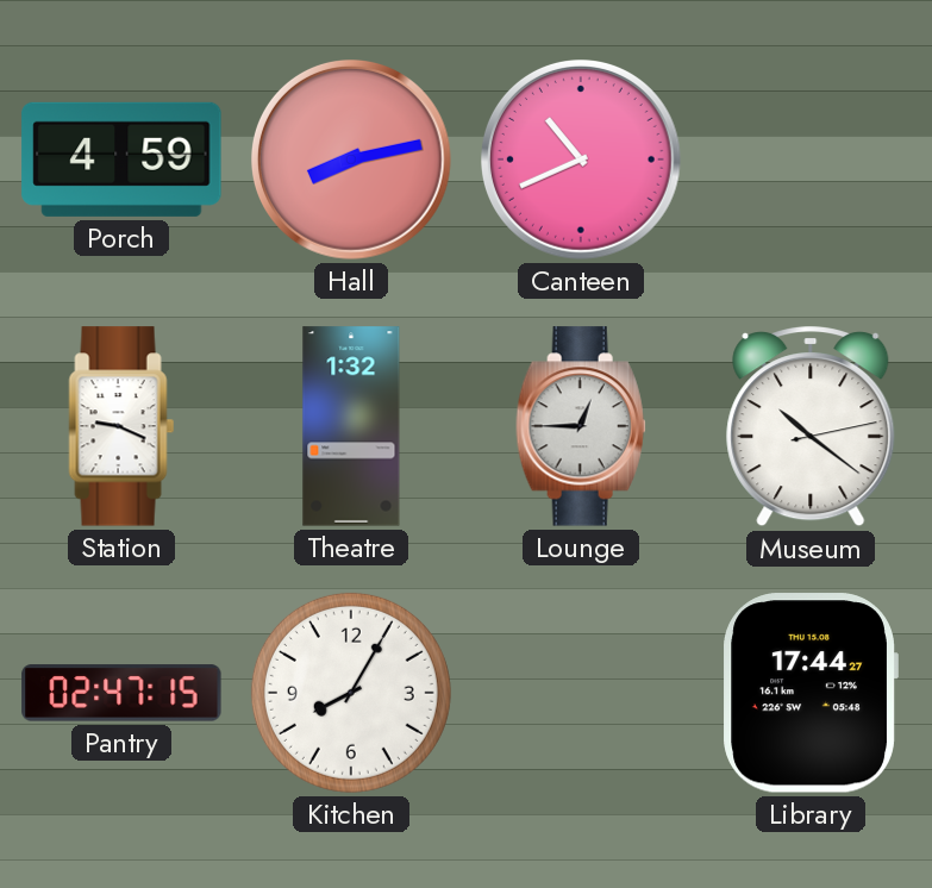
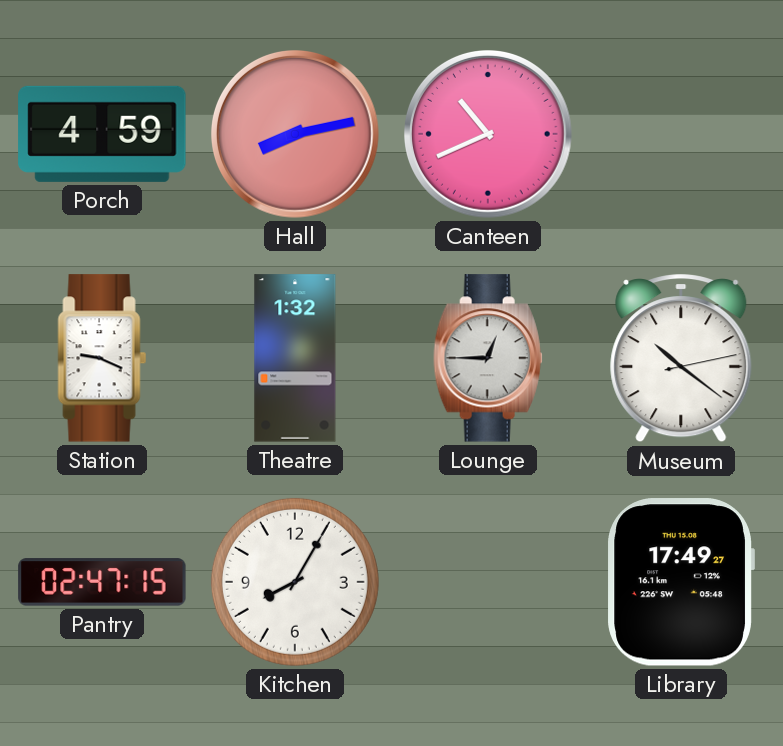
Library: 17:44 -> 17:49
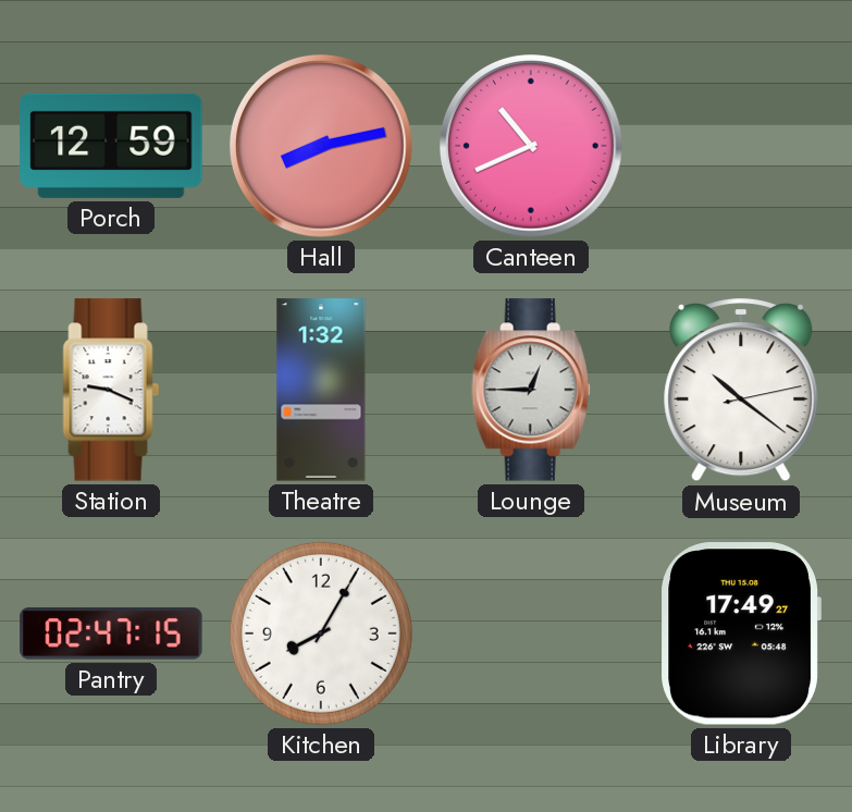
Porch: 4:59 -> 12:59
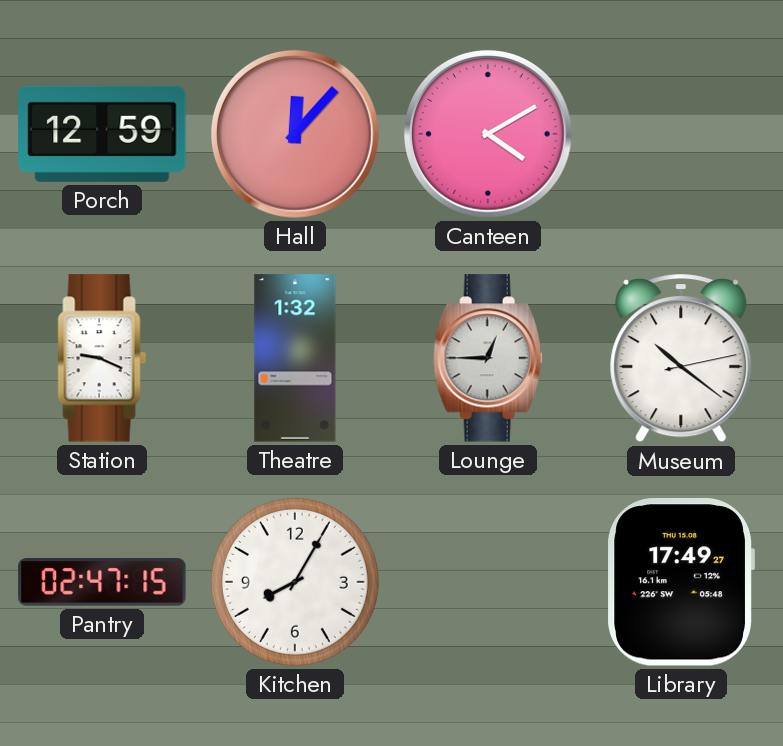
Hall: 8:13 -> 12:07
Canteen: 10:41 -> 4:10
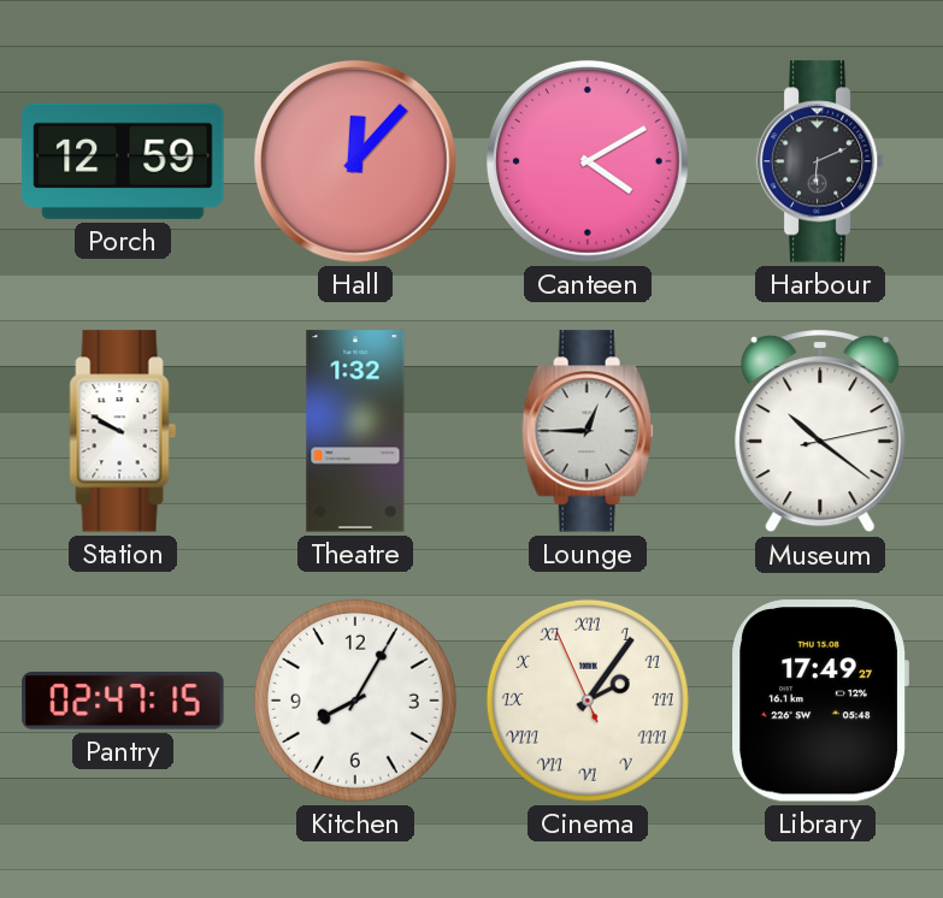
Harbour: none -> 6:11
Station: 9:19 -> 9:50
Cinema: none -> 2:05
